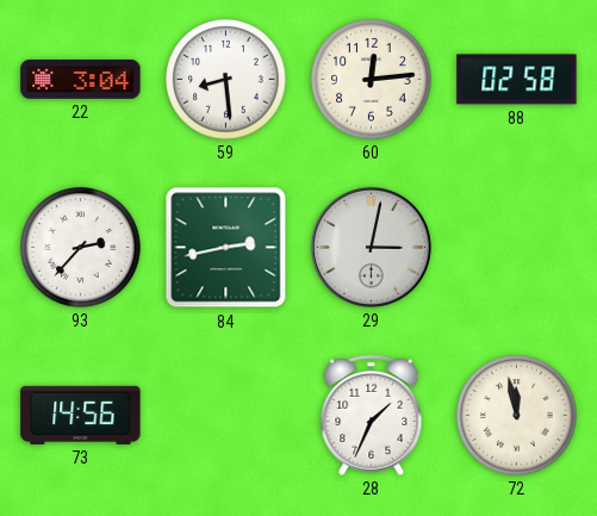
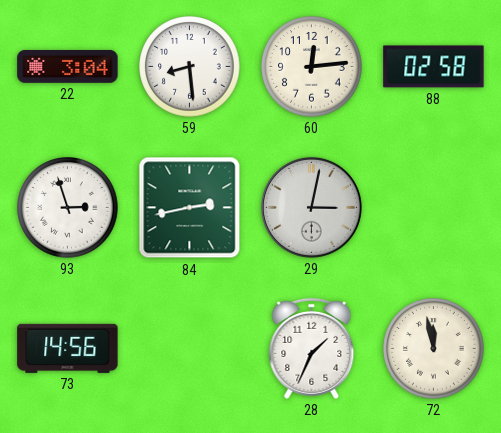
93: 2:37 -> 2:57
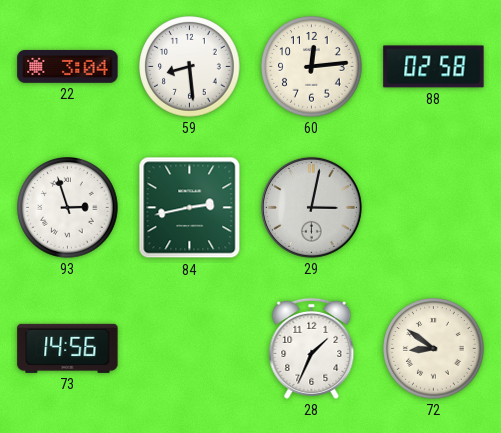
72: 11:58 -> 8:51
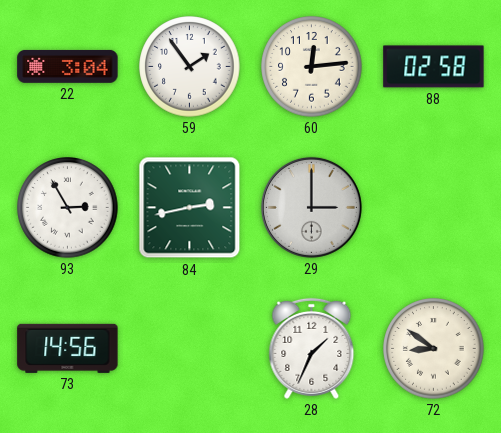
59: 8:29 -> 1:54
93: 2:57 -> 2:55
29: 3:02 -> 3:00
